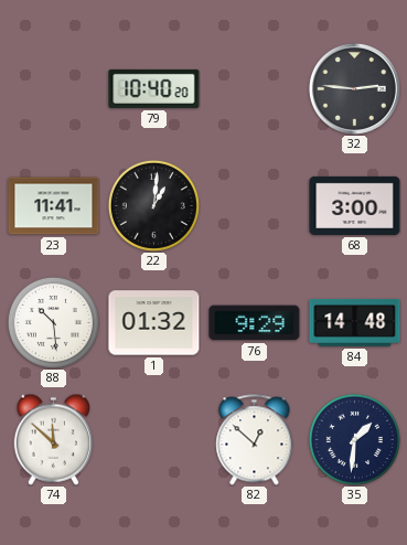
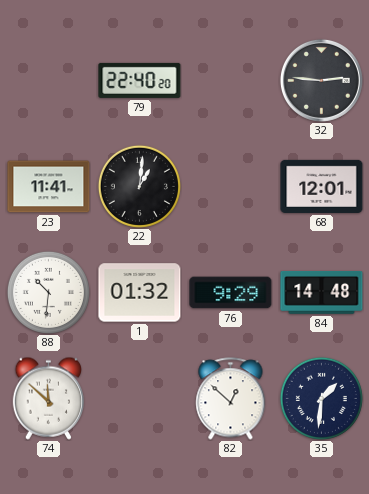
79: 10:40 -> 22:40
68: 3:00 -> 12:01
88: 10:29 -> 10:31
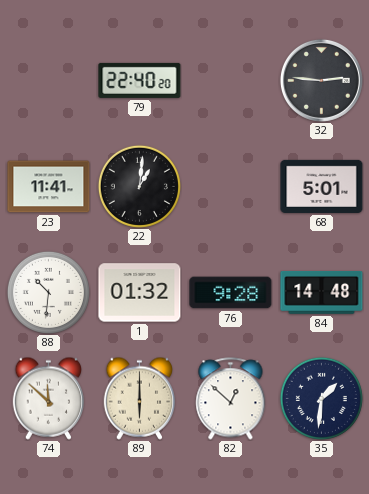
68: 12:01 -> 5:01
76: 9:29 -> 9:28
89: none -> 6:00
